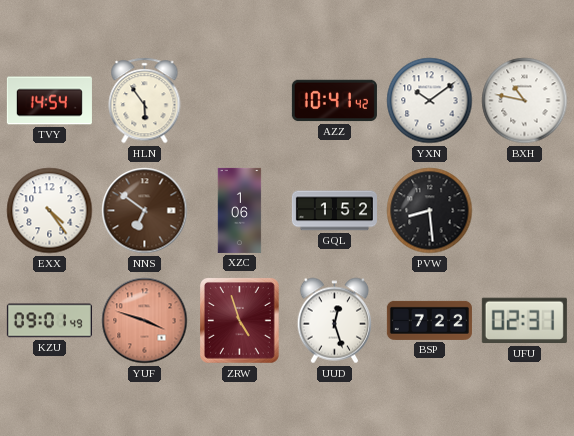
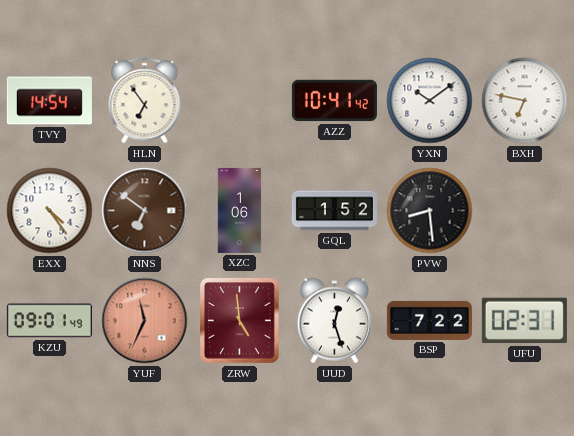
HLN: 5:54 -> 6:54
BXH: 10:47 -> 6:47
YUF: 3:48 -> 11:34
ZRW: 4:57 -> 4:59
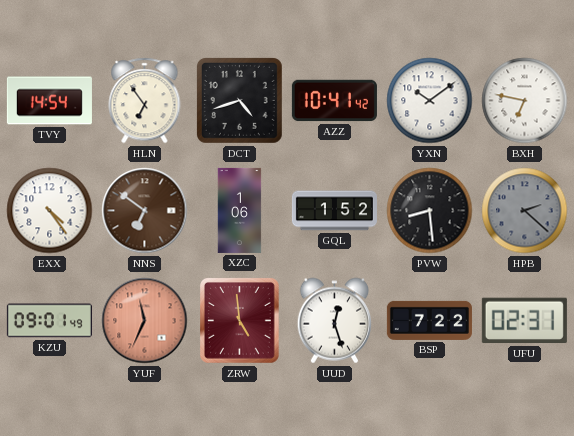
DCT: none -> 4:42
HPB: none -> 2:22
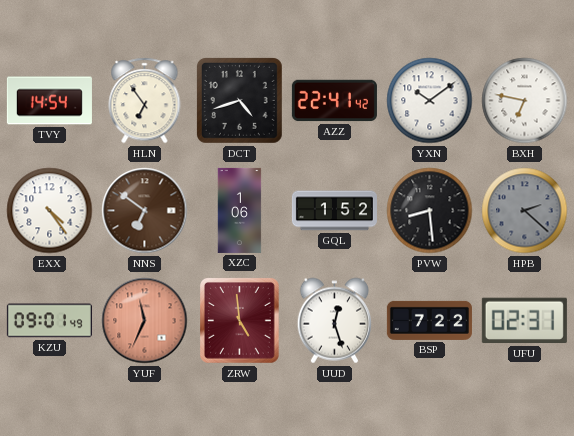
AZZ: 10:41 -> 22:41
